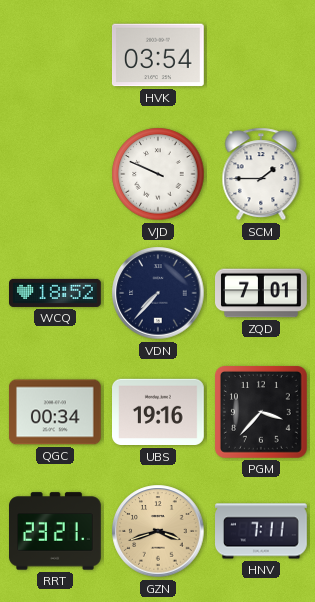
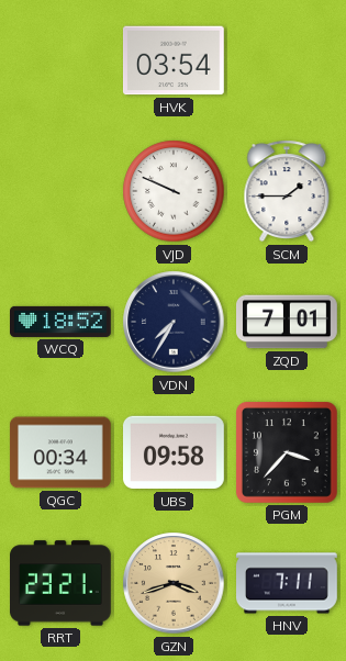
VDN: 7:37 -> 7:35
UBS: 19:16 -> 09:58
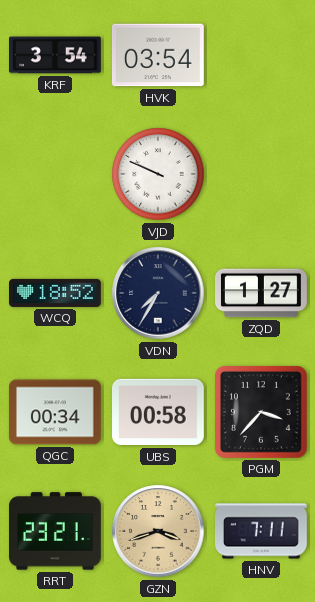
KRF: none -> 3:54
SCM: 1:45 -> none
ZQD: 7:01 -> 1:27
UBS: 09:58 -> 00:58
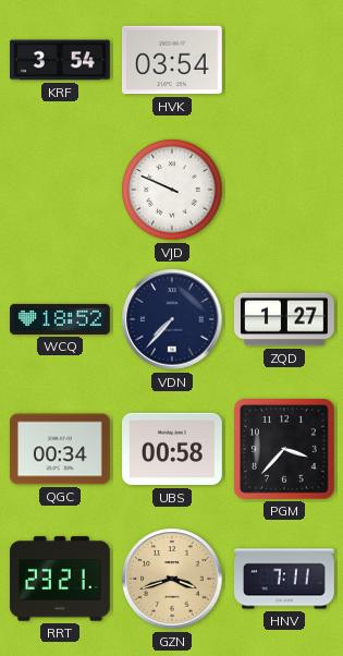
VDN: 7:35 -> 7:37
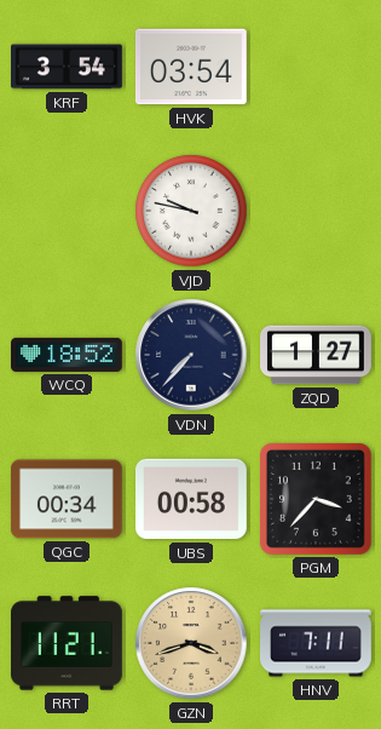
VJD: 9:49 -> 9:47
RRT: 23:21 -> 11:21
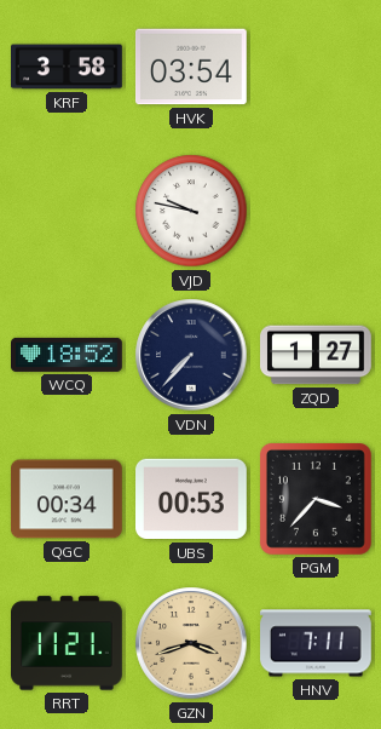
KRF: 3:54 -> 3:58
UBS: 00:58 -> 00:53
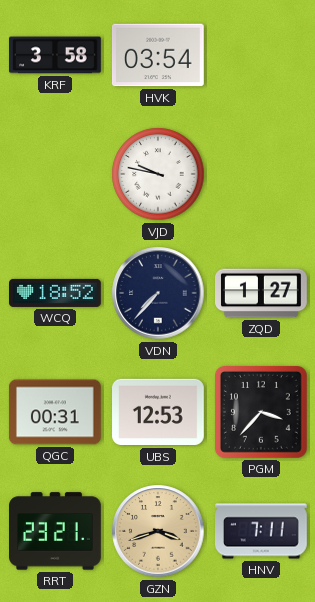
QGC: 00:34 -> 00:31
UBS: 00:53 -> 12:53
RRT: 11:21 -> 23:21
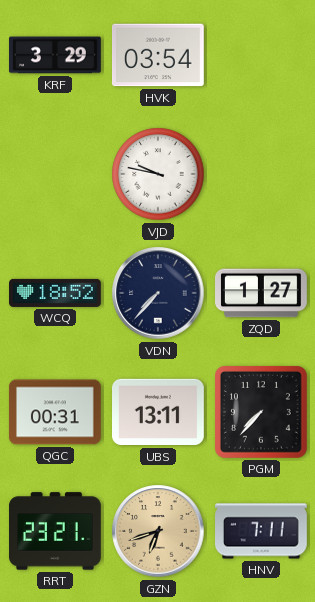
KRF: 3:58 -> 3:29
UBS: 12:53 -> 13:11
PGM: 3:37 -> 7:37
GZN: 3:42 -> 6:42
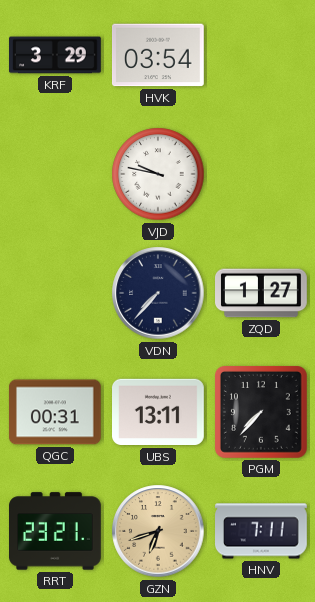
WCQ: 18:52 -> none
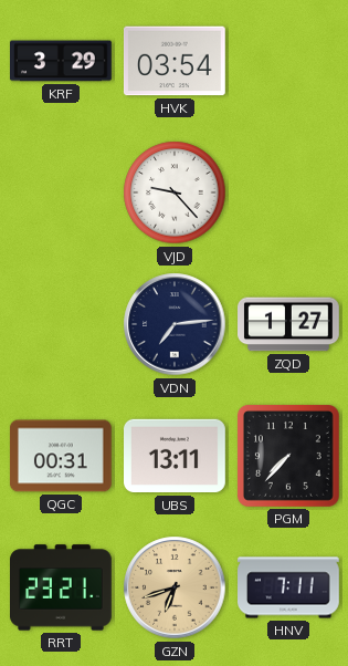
VJD: 9:47 -> 9:23
VDN: 7:37 -> 7:14
